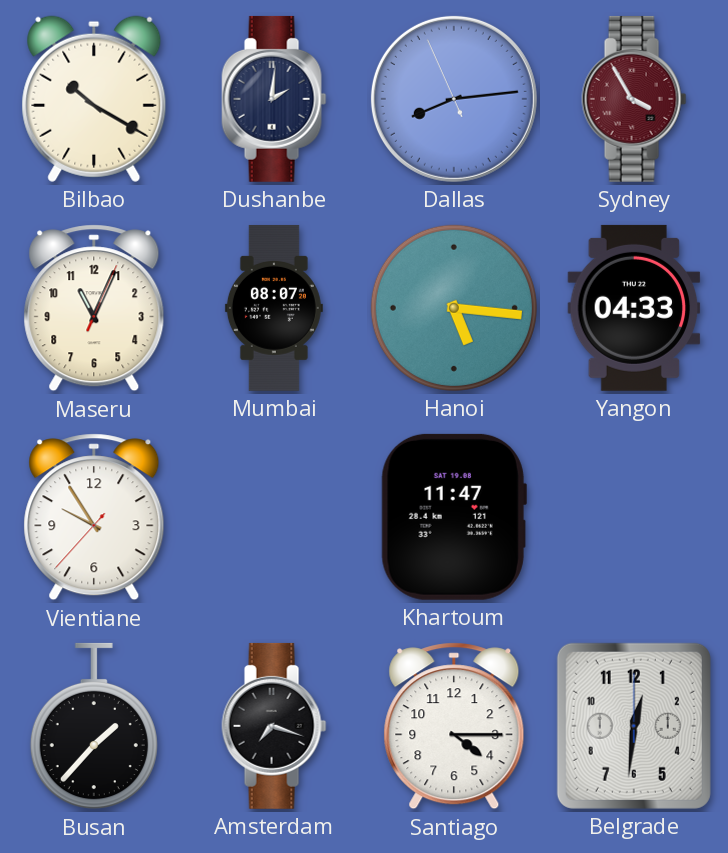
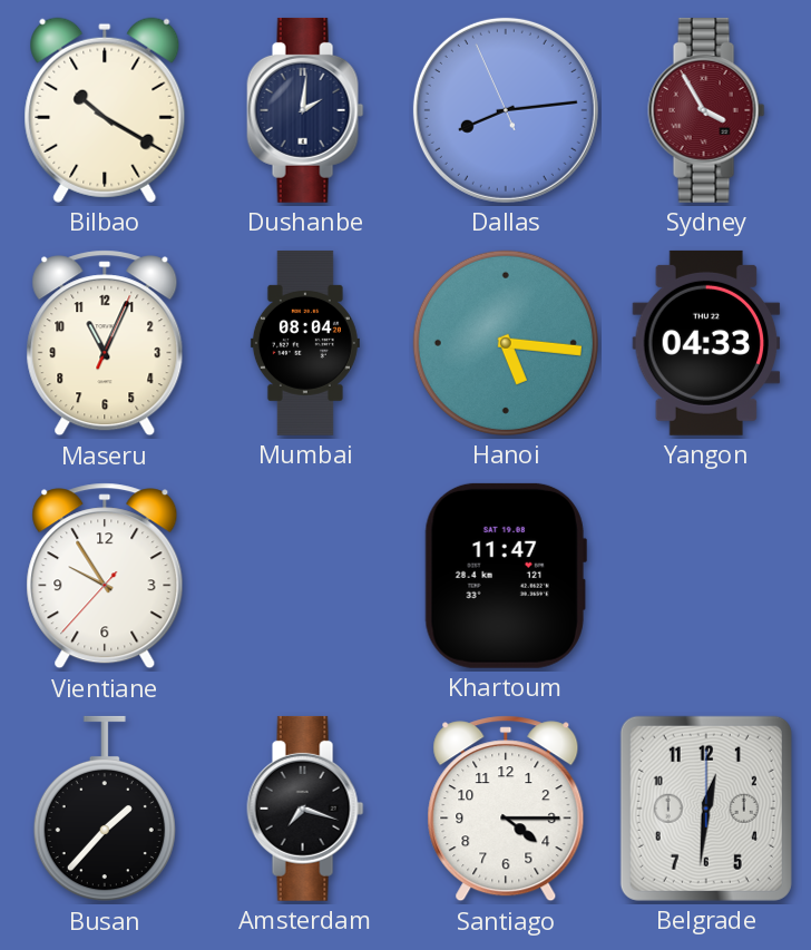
Mumbai: 08:07 -> 08:04
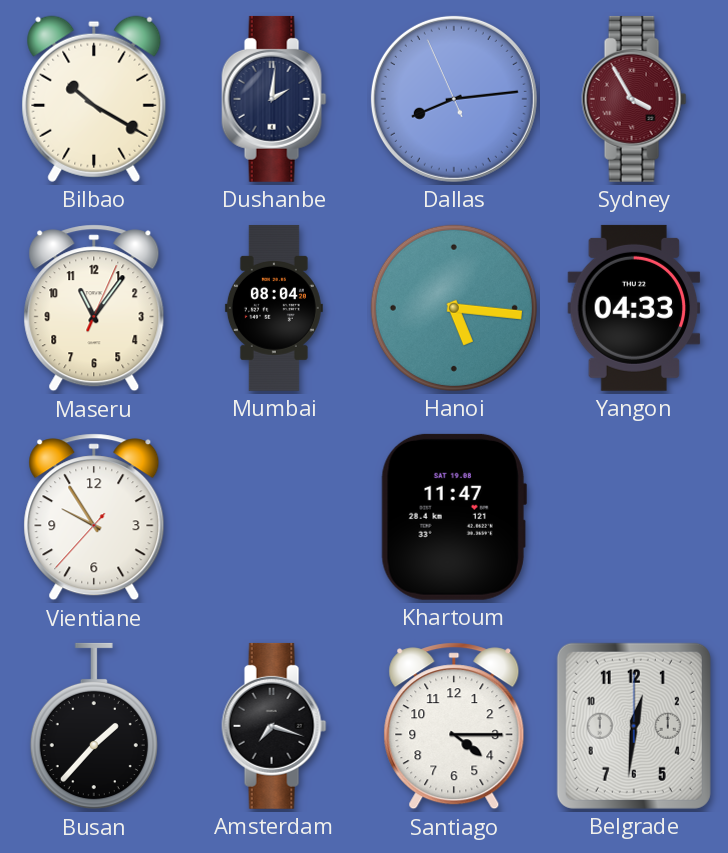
Maseru: 11:04 -> 11:06
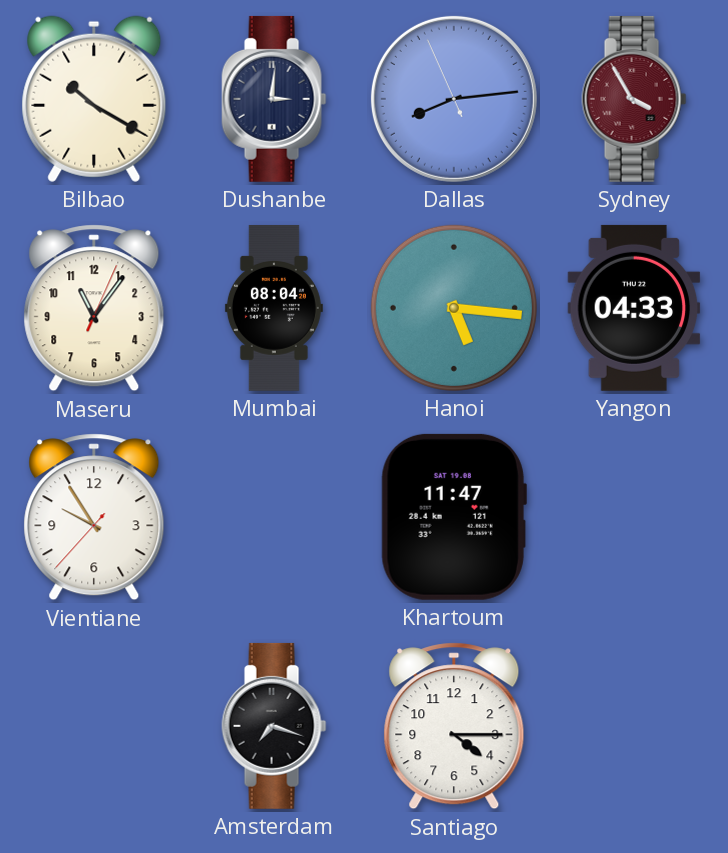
Dushanbe: 2:01 -> 3:01
Busan: 1:37 -> none
Belgrade: 12:31 -> none
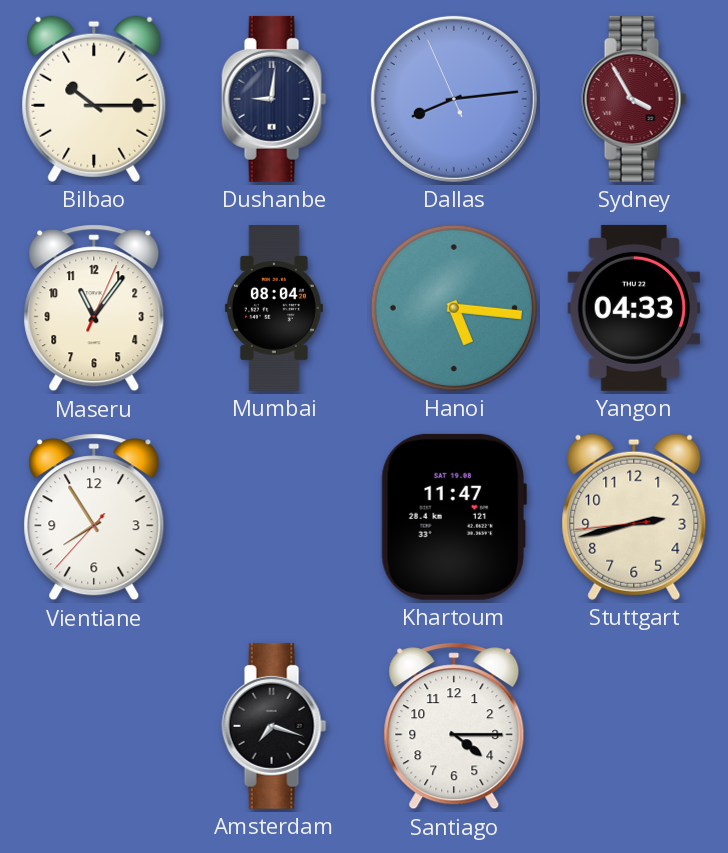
Bilbao: 10:20 -> 10:15
Dushanbe: 3:01 -> 9:01
Vientiane: 9:54 -> 7:54
Stuttgart: none -> 2:42
